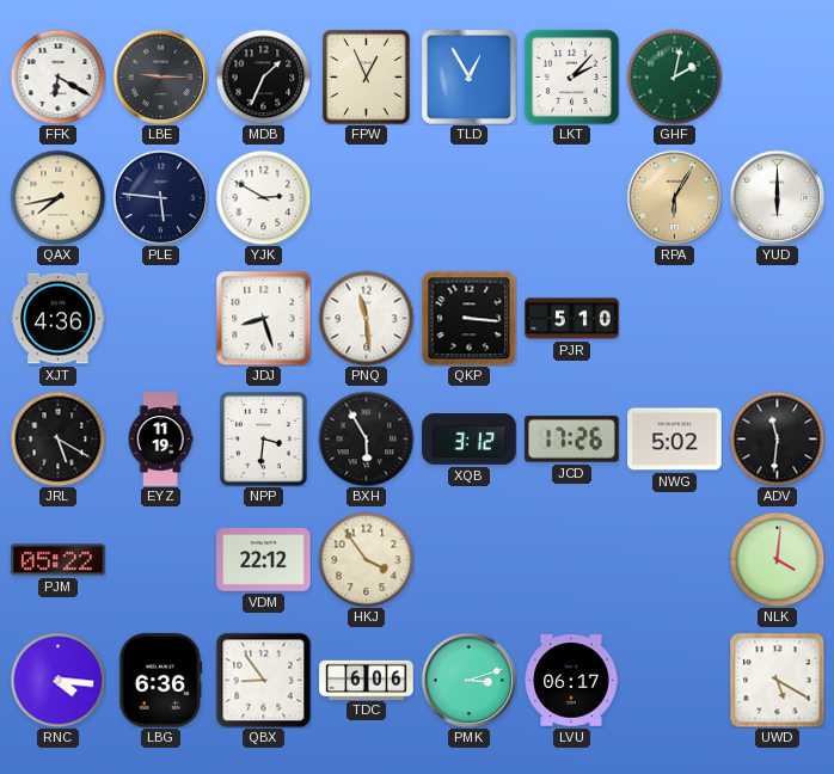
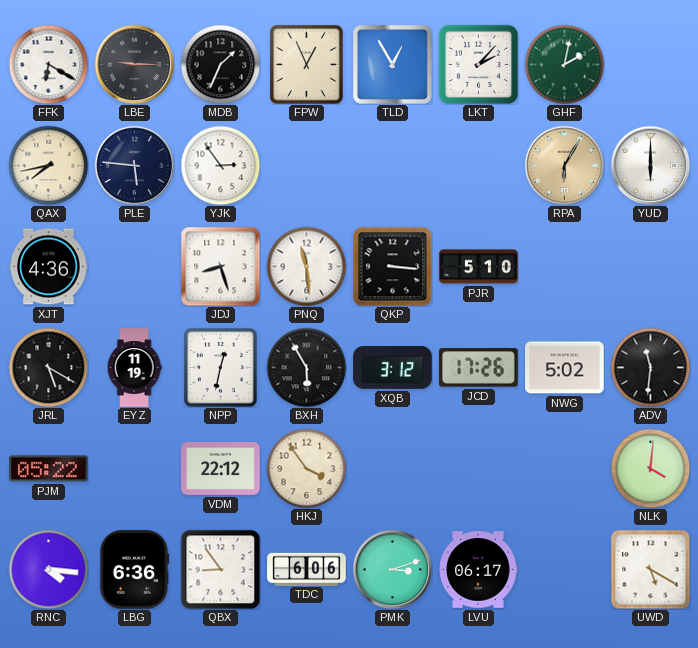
YJK: 2:50 -> 2:54
NPP: 3:31 -> 12:32
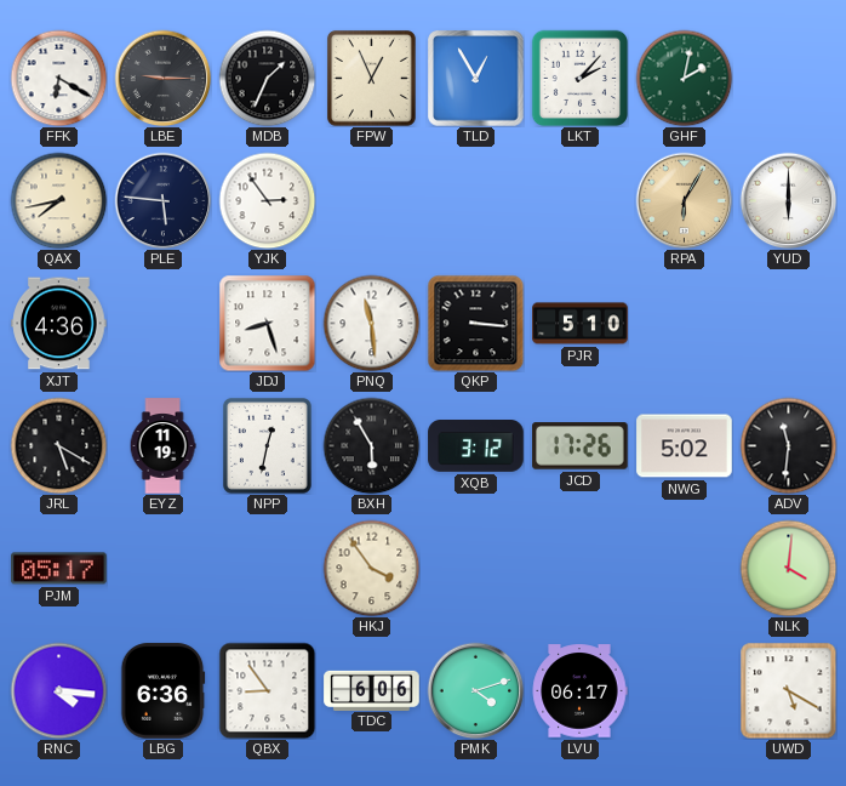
PJM: 05:22 -> 05:17
VDM: 22:12 -> none
PMK: 3:12 -> 4:12
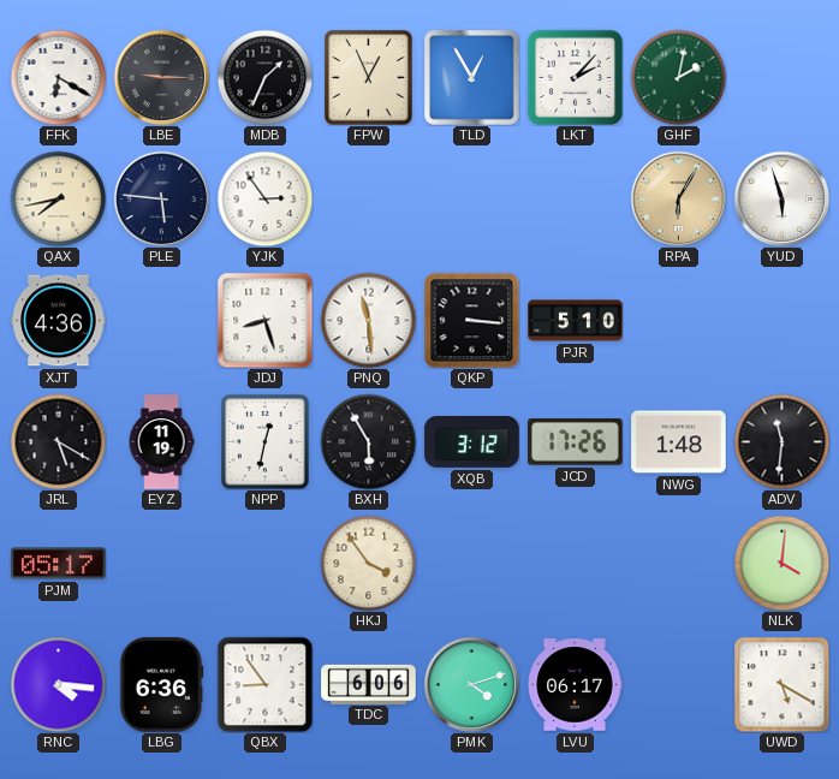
YUD: 6:00 -> 5:57
NWG: 5:02 -> 1:48
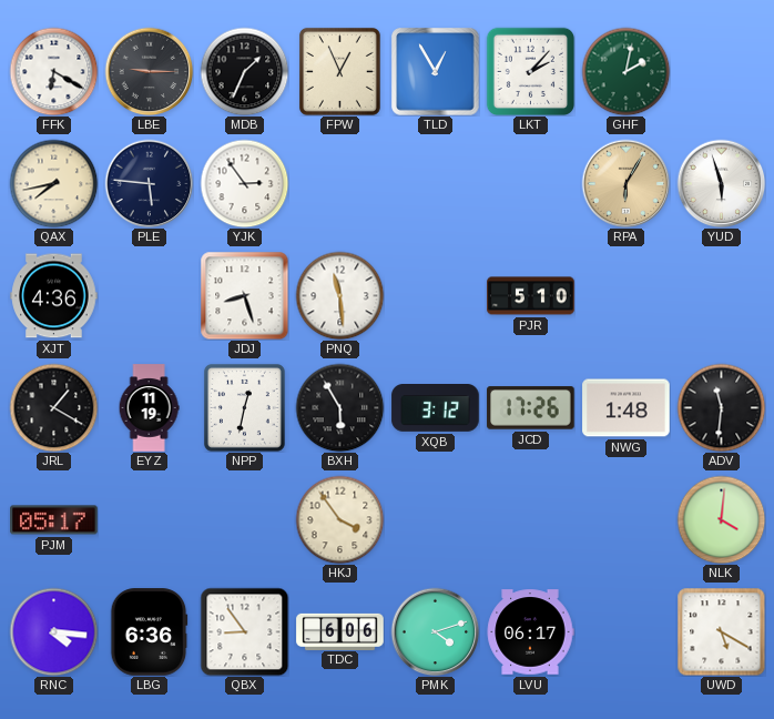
QKP: 3:16 -> none
JRL: 5:20 -> 1:20
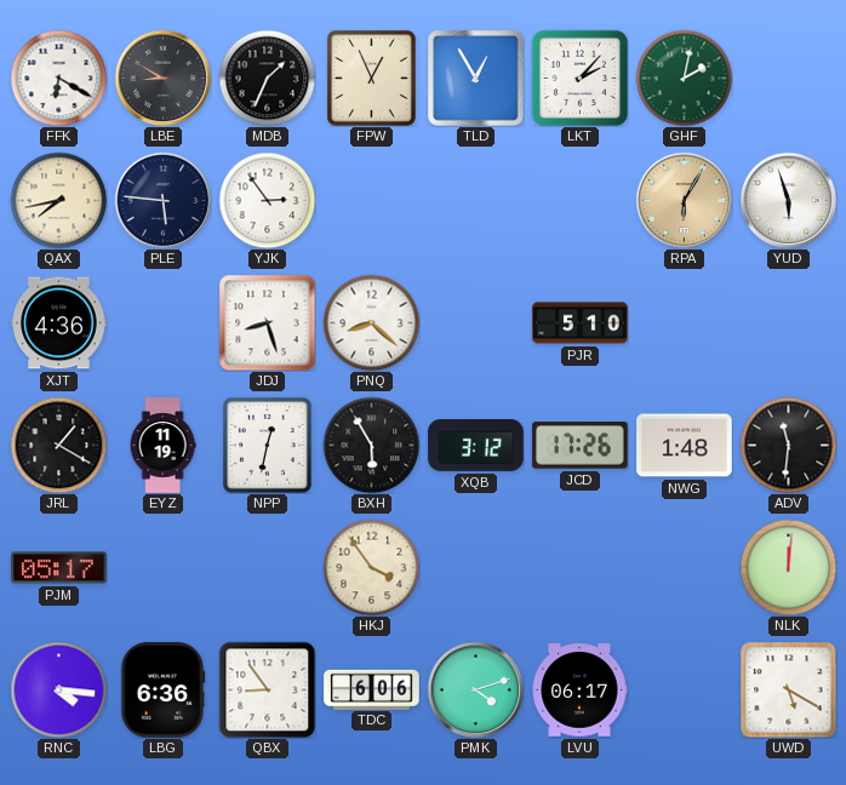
LBE: 9:15 -> 8:50
PNQ: 11:29 -> 8:22
NLK: 4:01 -> 12:01
